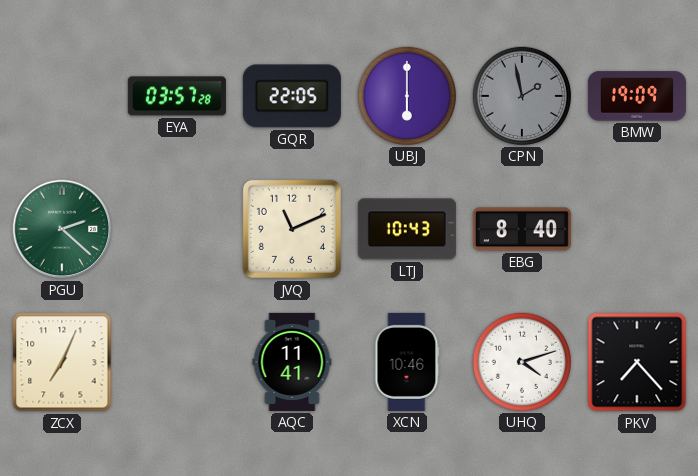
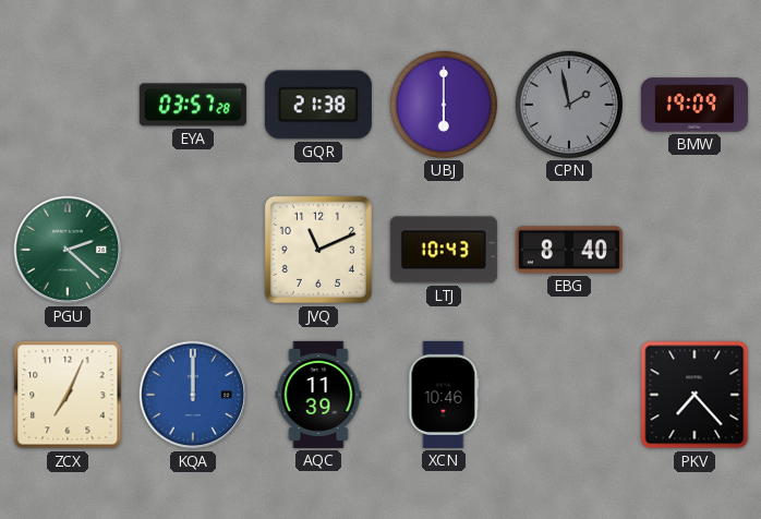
GQR: 22:05 -> 21:38
KQA: none -> 12:00
AQC: 11:41 -> 11:39
UHQ: 4:12 -> none
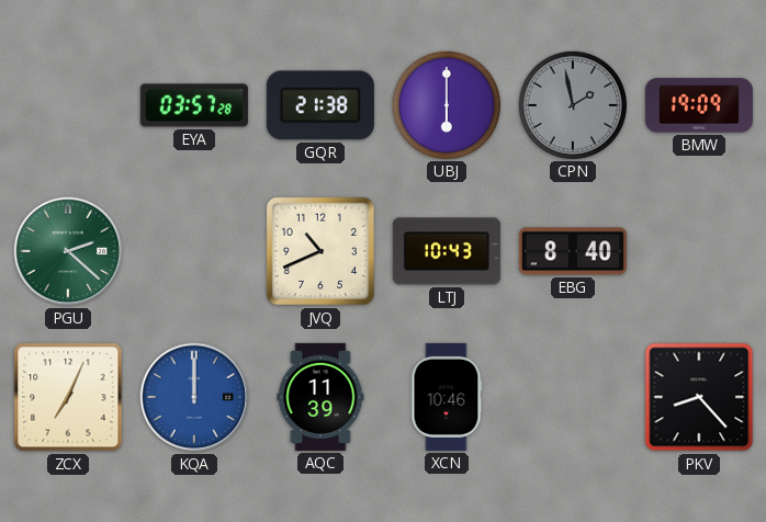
JVQ: 11:11 -> 10:41
PKV: 7:23 -> 8:23
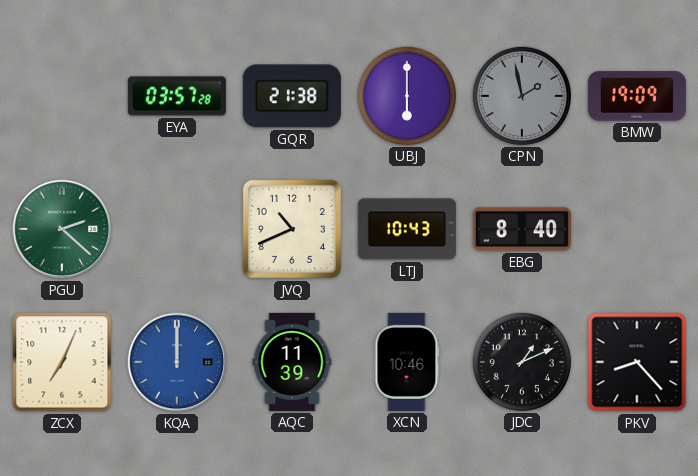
JDC: none -> 1:11
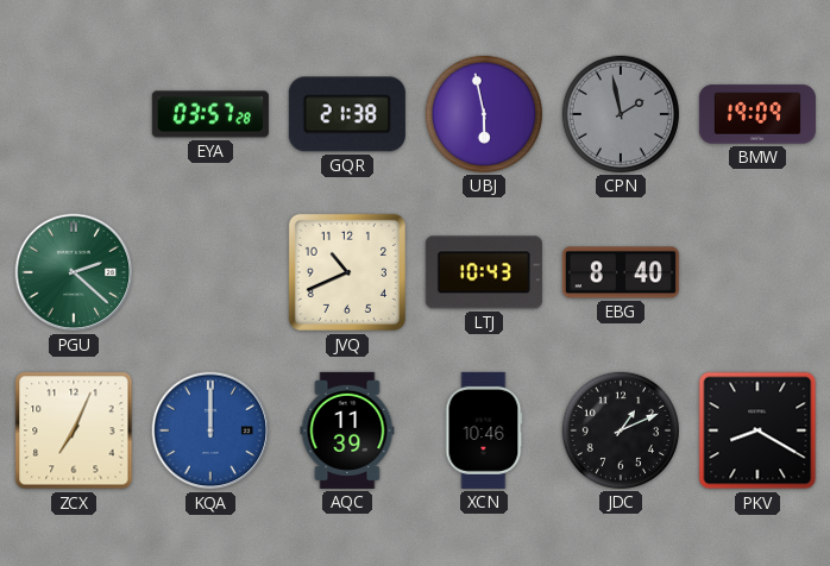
UBJ: 6:00 -> 5:58
PKV: 8:23 -> 8:20
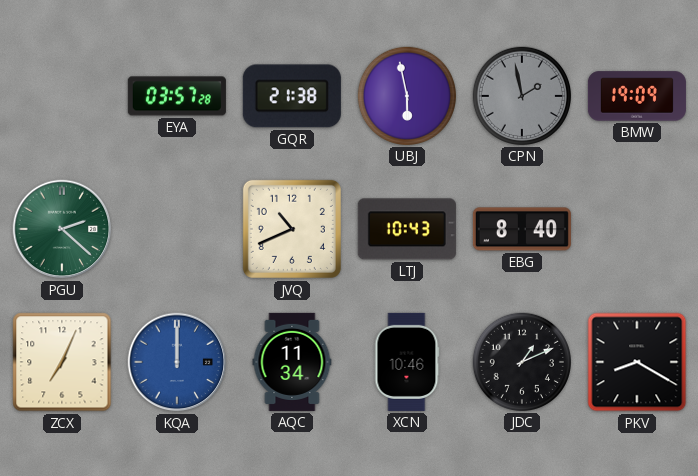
AQC: 11:39 -> 11:34
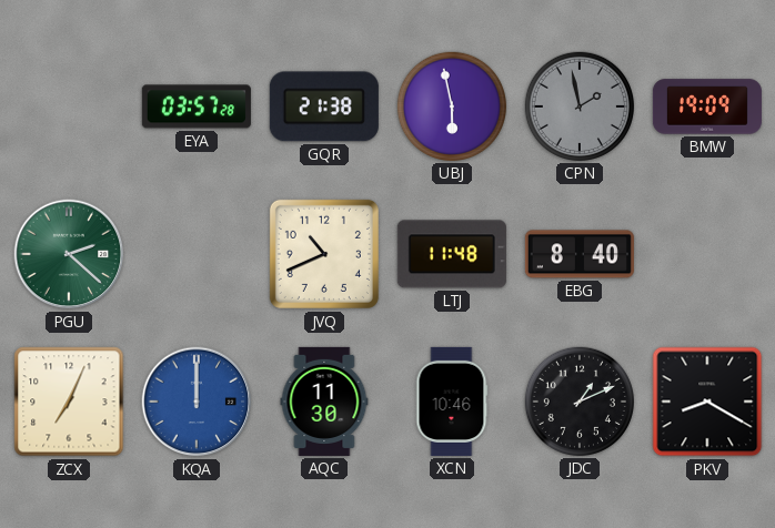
LTJ: 10:43 -> 11:48
AQC: 11:34 -> 11:30
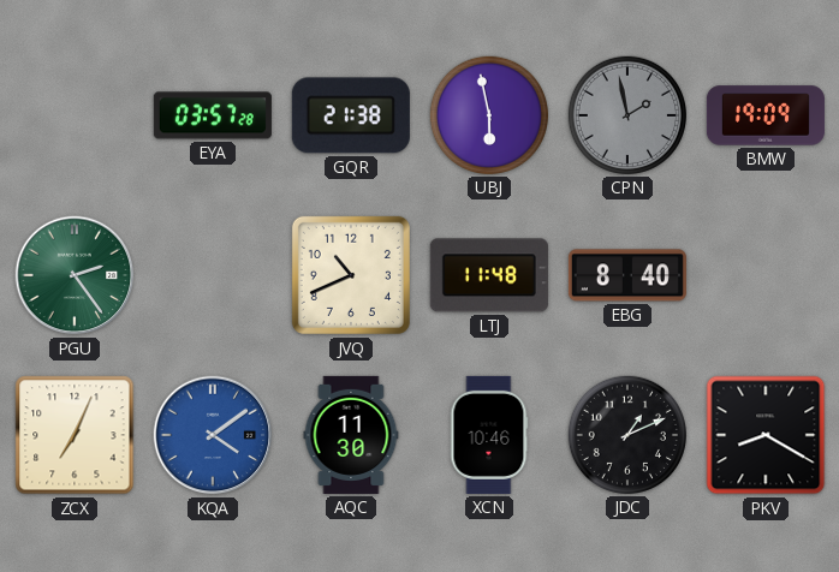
PGU: 2:22 -> 2:24
KQA: 12:00 -> 4:09
